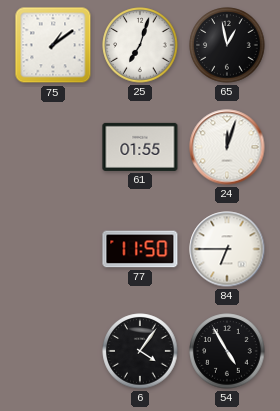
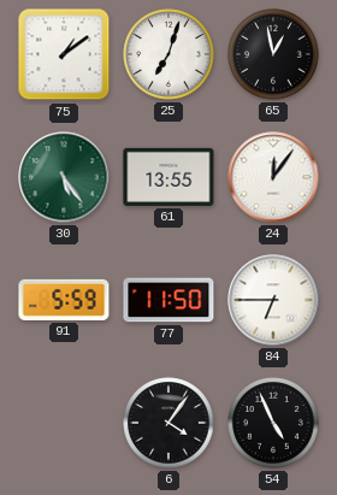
30: none -> 5:24
61: 01:55 -> 13:55
24: 12:03 -> 12:06
91: none -> 5:59
54: 4:55 -> 4:56
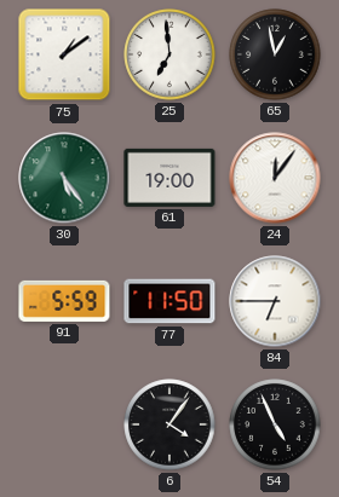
25: 7:03 -> 6:59
61: 13:55 -> 19:00
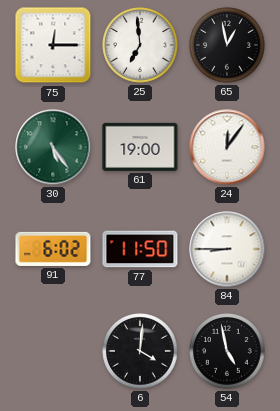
75: 1:09 -> 12:15
91: 5:59 -> 6:02
84: 6:45 -> 8:45
6: 4:06 -> 4:01
54: 4:56 -> 4:58
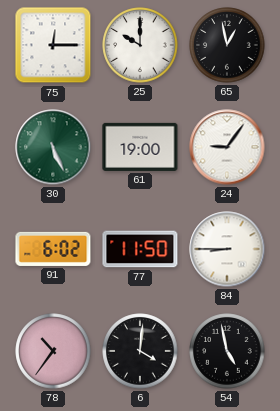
25: 6:59 -> 10:00
30: 5:24 -> 5:26
24: 12:06 -> 9:06
78: none -> 10:36
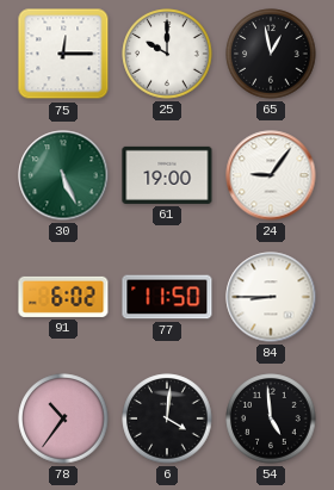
54: 4:58 -> 4:59
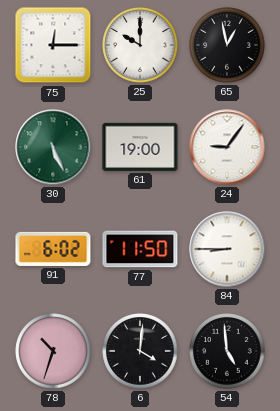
78: 10:36 -> 10:33
